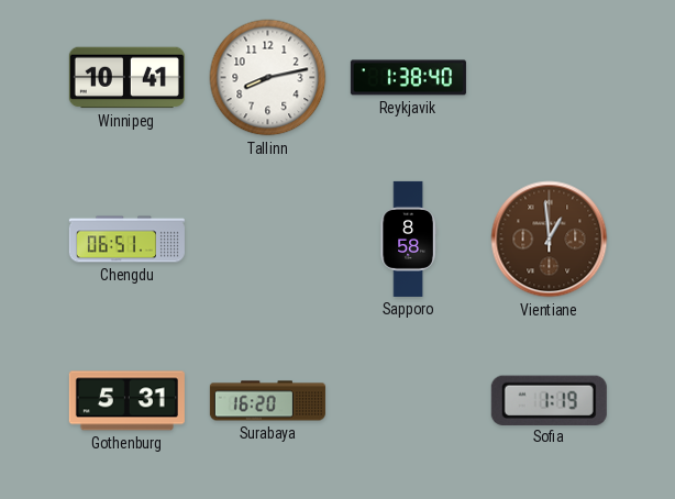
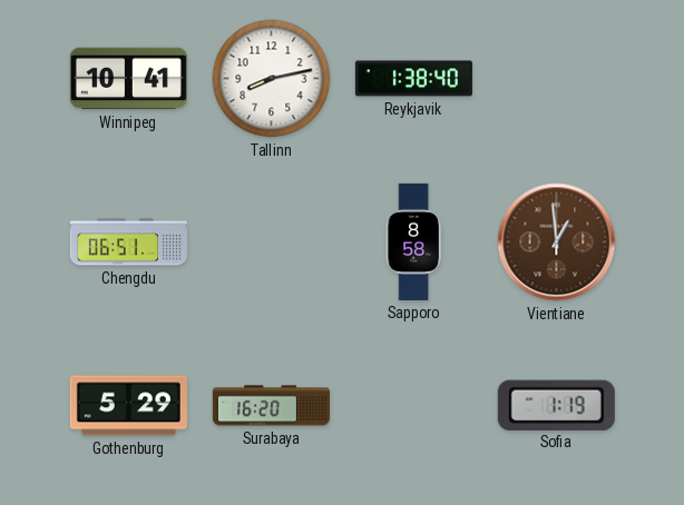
Gothenburg: 5:31 -> 5:29
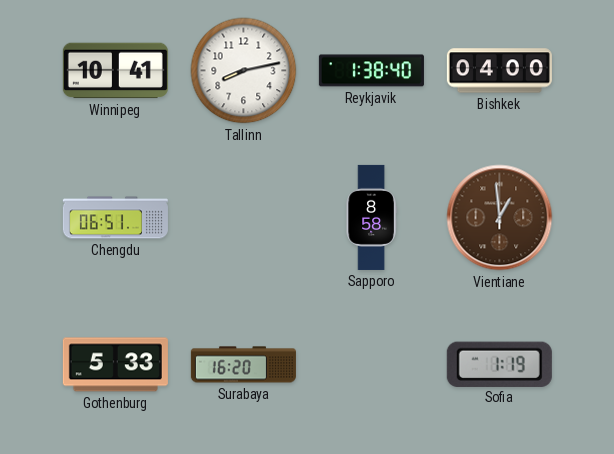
Bishkek: none -> 04:00
Gothenburg: 5:29 -> 5:33
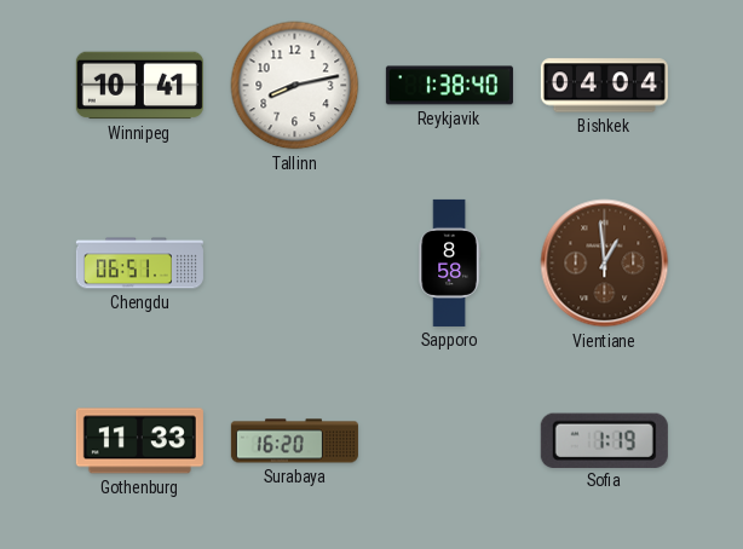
Bishkek: 04:00 -> 04:04
Gothenburg: 5:33 -> 11:33
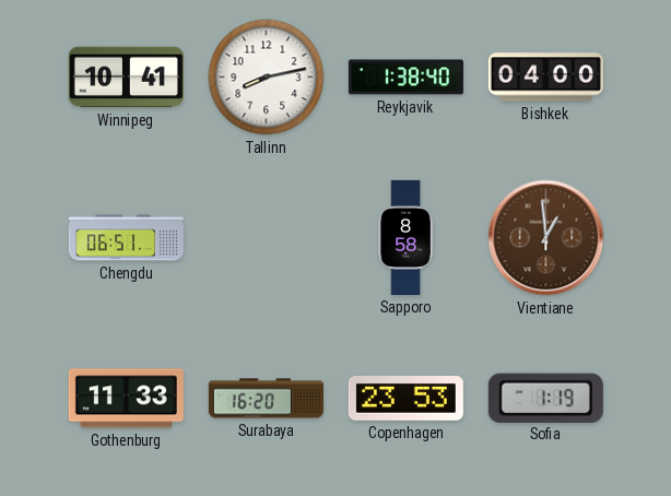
Bishkek: 04:04 -> 04:00
Copenhagen: none -> 23:53
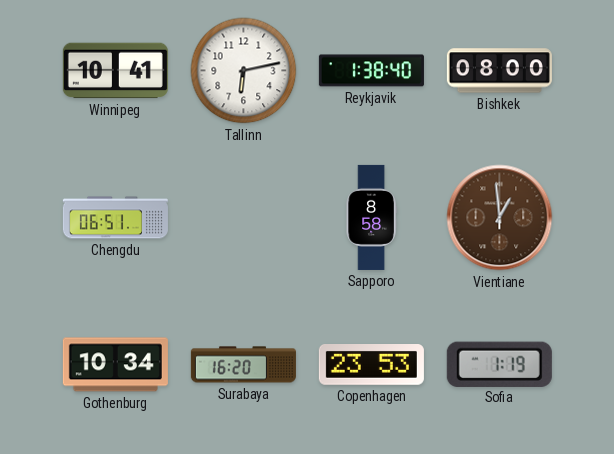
Tallinn: 8:13 -> 6:13
Bishkek: 04:00 -> 08:00
Gothenburg: 11:33 -> 10:34
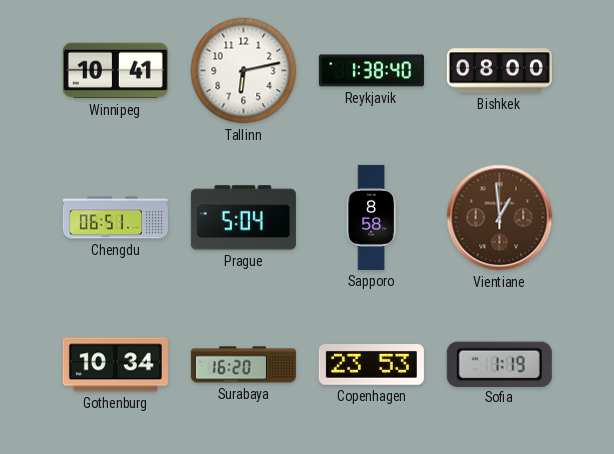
Prague: none -> 5:04
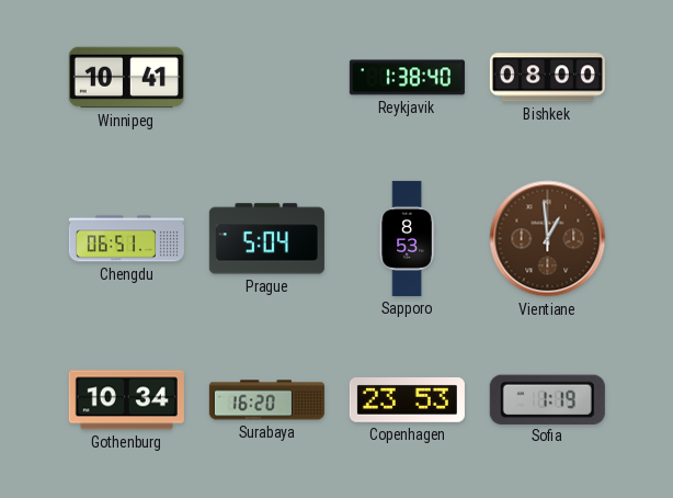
Tallinn: 6:13 -> none
Sapporo: 8:58 -> 8:53
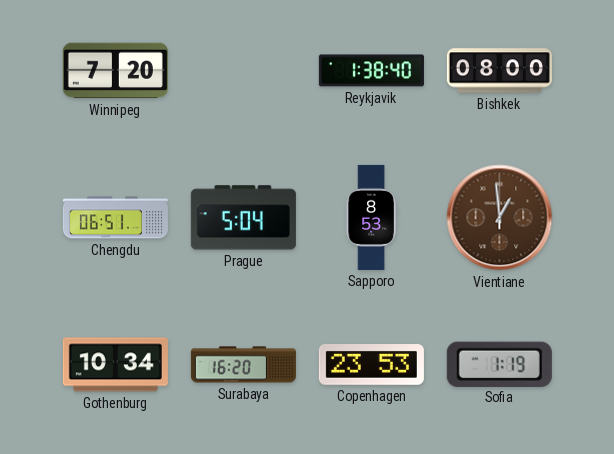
Winnipeg: 10:41 -> 7:20
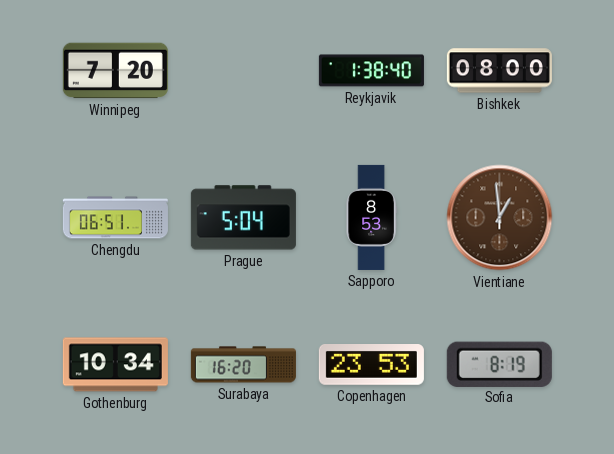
Sofia: 1:19 -> 8:19
